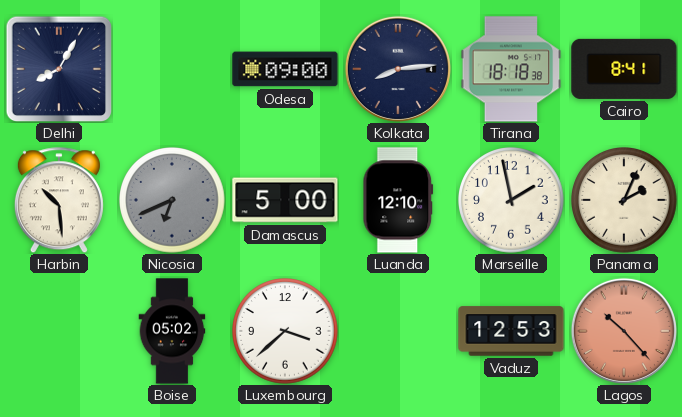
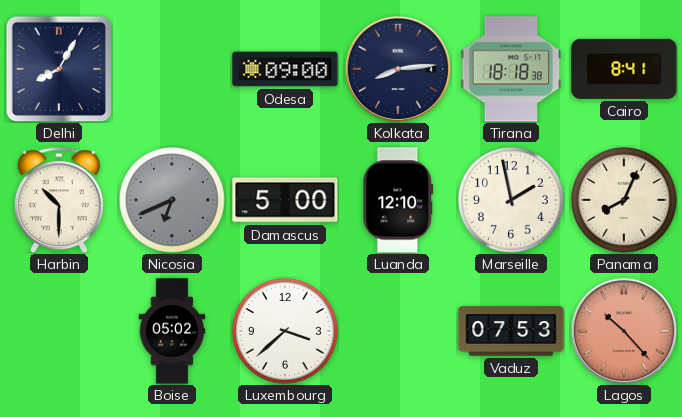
Harbin: 10:29 -> 10:30
Panama: 2:04 -> 8:04
Vaduz: 12:53 -> 07:53
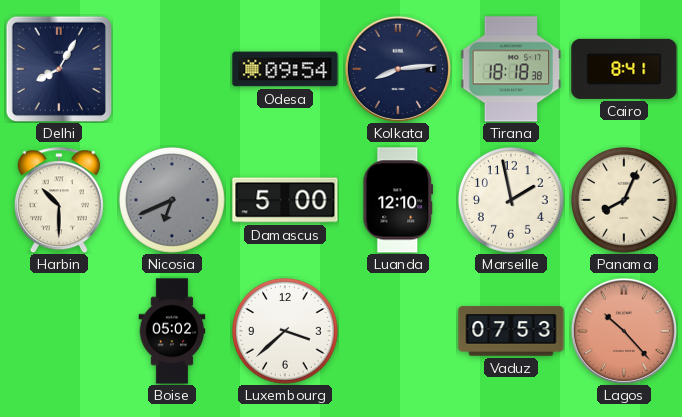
Odesa: 09:00 -> 09:54
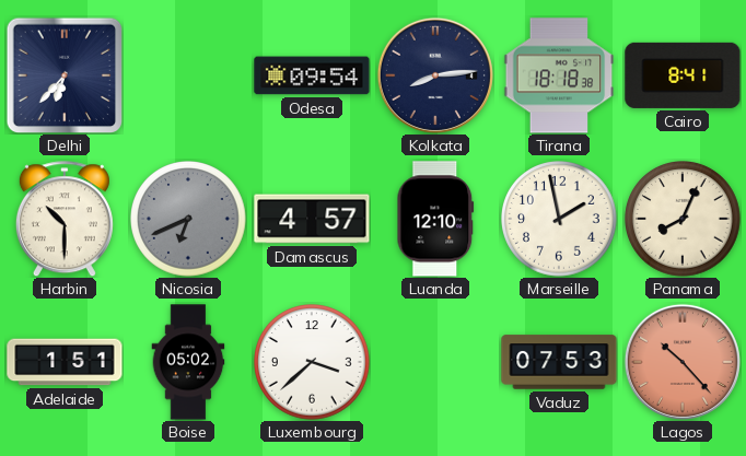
Delhi: 8:05 -> 6:37
Damascus: 5:00 -> 4:57
Adelaide: none -> 1:51
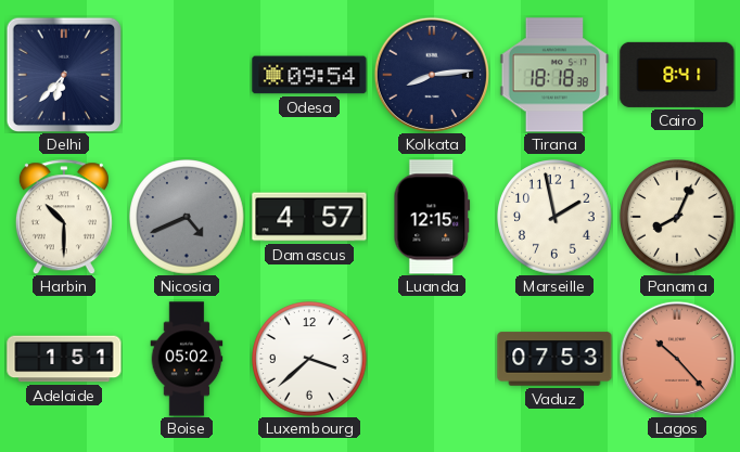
Nicosia: 6:41 -> 4:41
Luanda: 12:10 -> 12:15
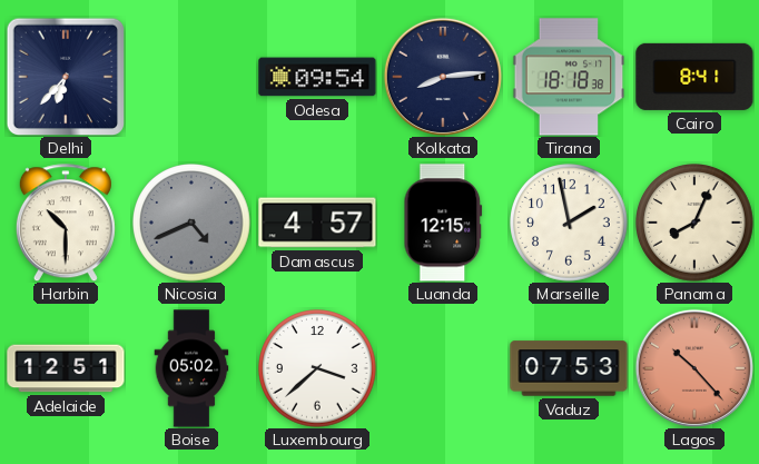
Adelaide: 1:51 -> 12:51
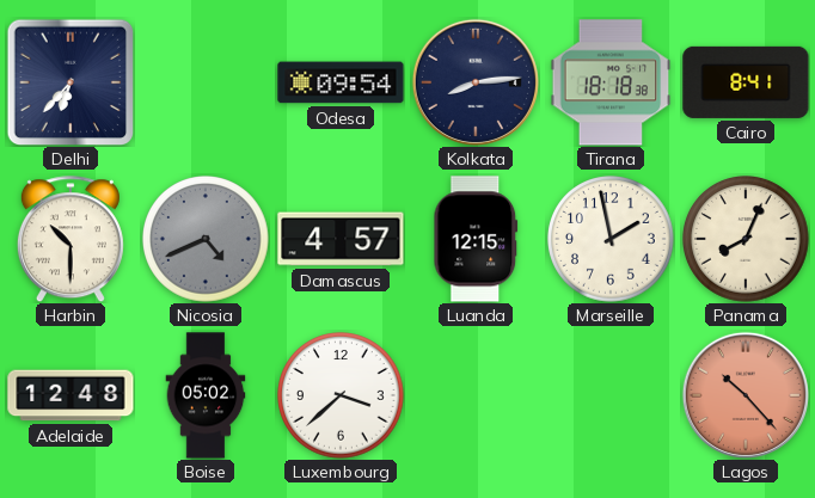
Adelaide: 12:51 -> 12:48
Vaduz: 07:53 -> none
